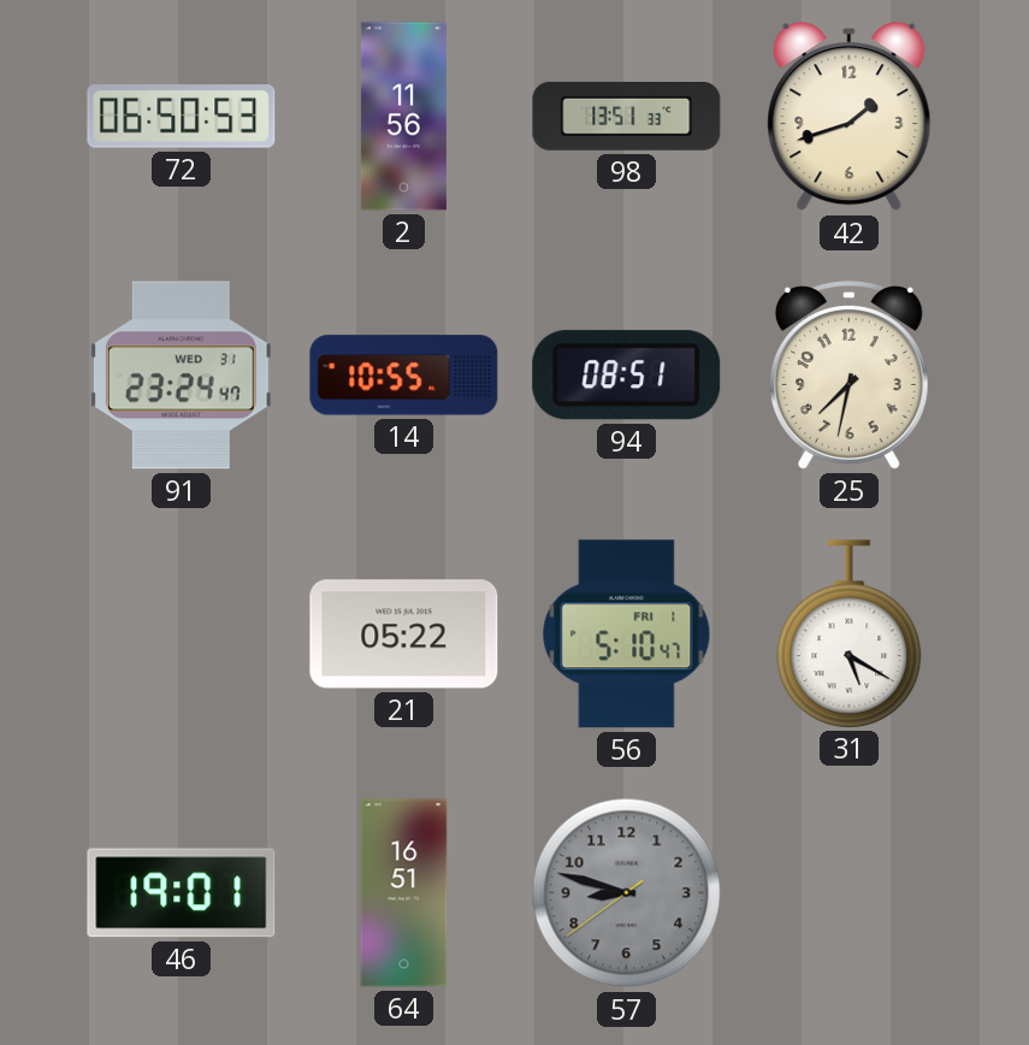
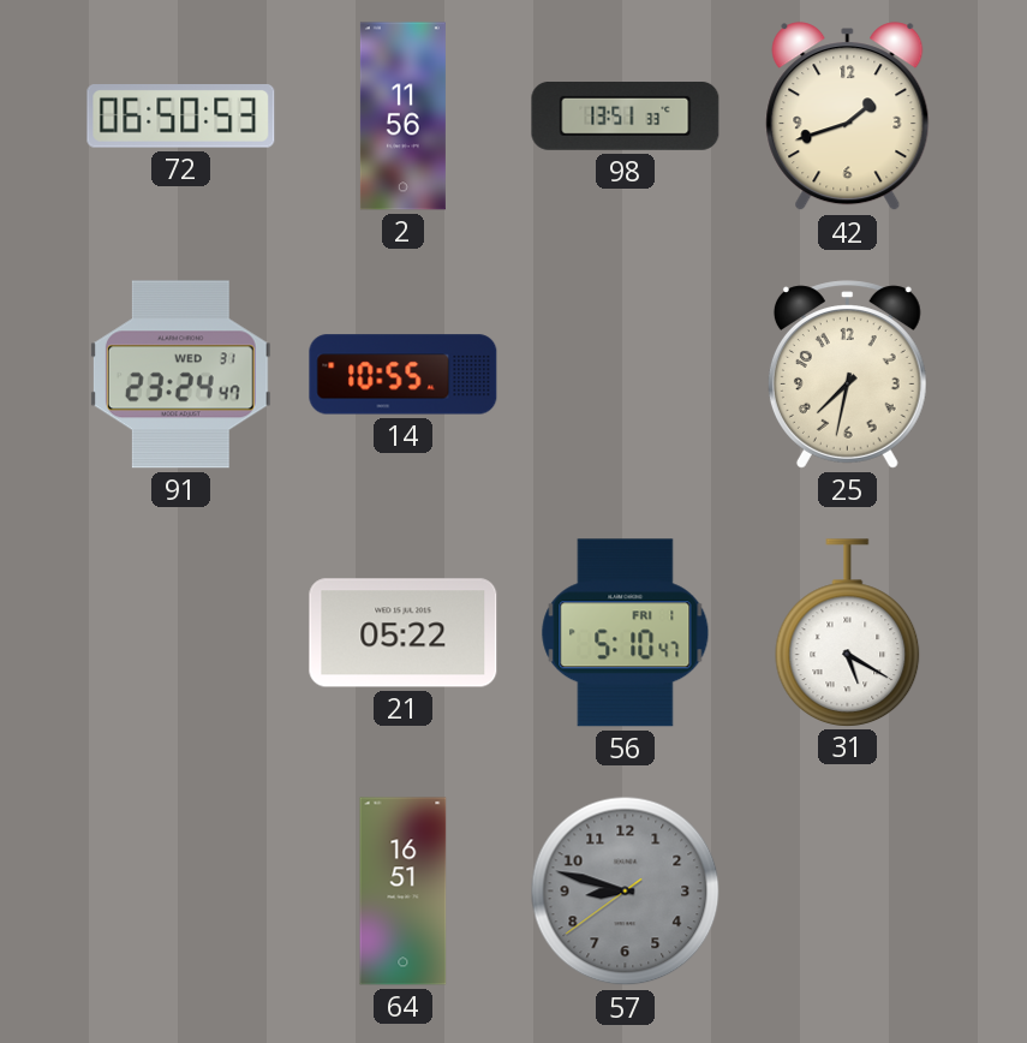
94: 08:51 -> none
46: 19:01 -> none
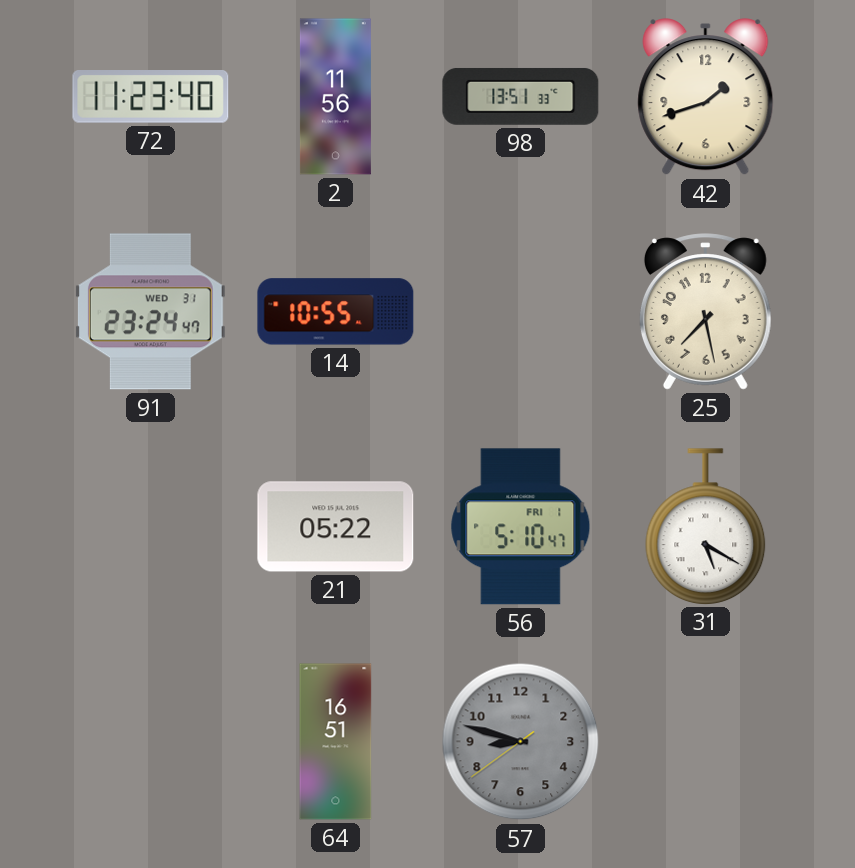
72: 06:50 -> 11:23
25: 7:32 -> 7:28
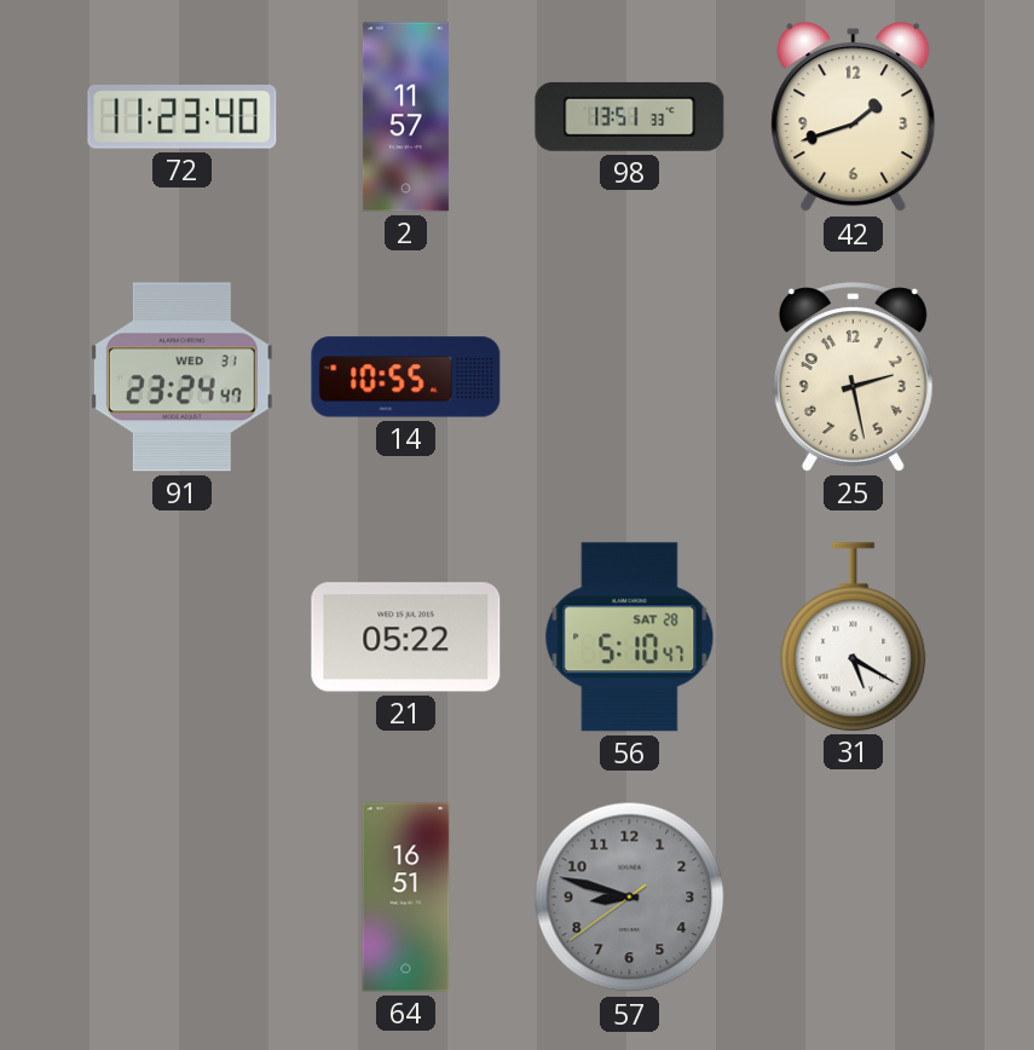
2: 11:56 -> 11:57
25: 7:28 -> 2:28
56 date: FRI 1 -> SAT 28
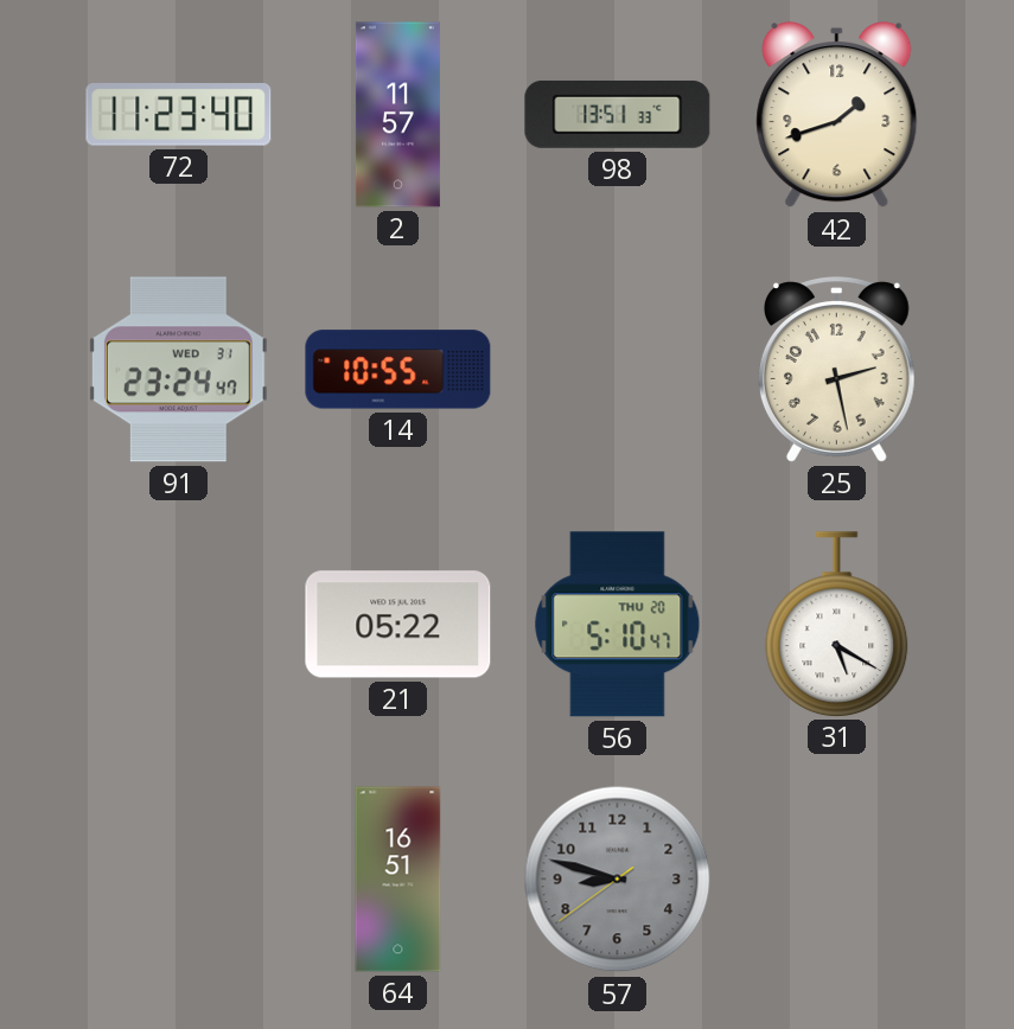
56 date: SAT 28 -> THU 20
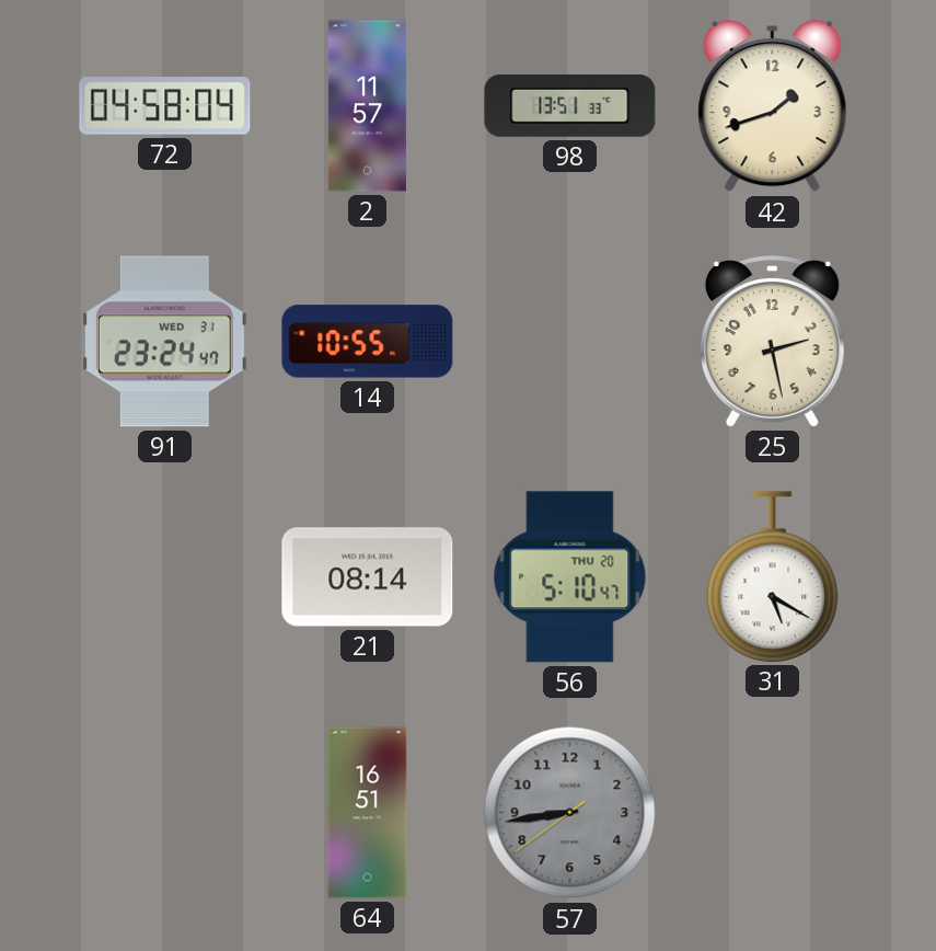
72: 11:23 -> 04:58
21: 05:22 -> 08:14
57: 8:47 -> 8:43
